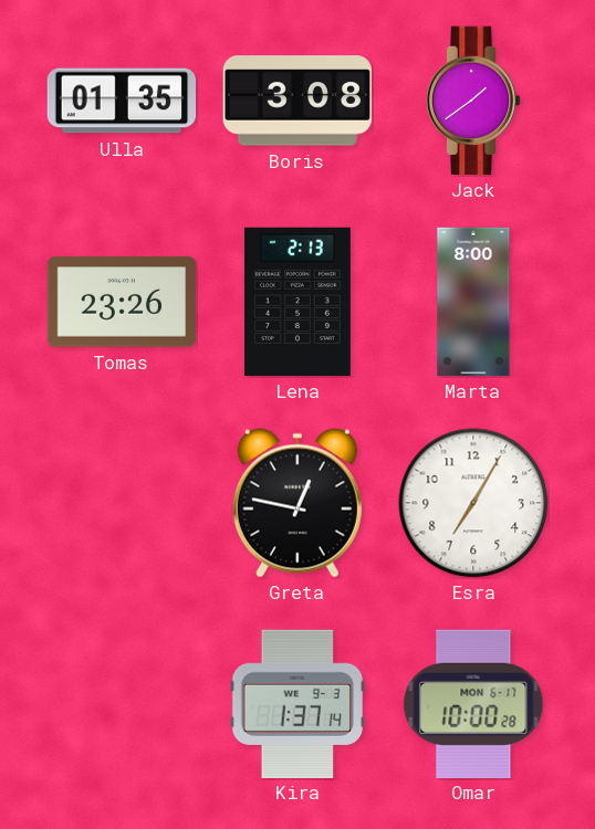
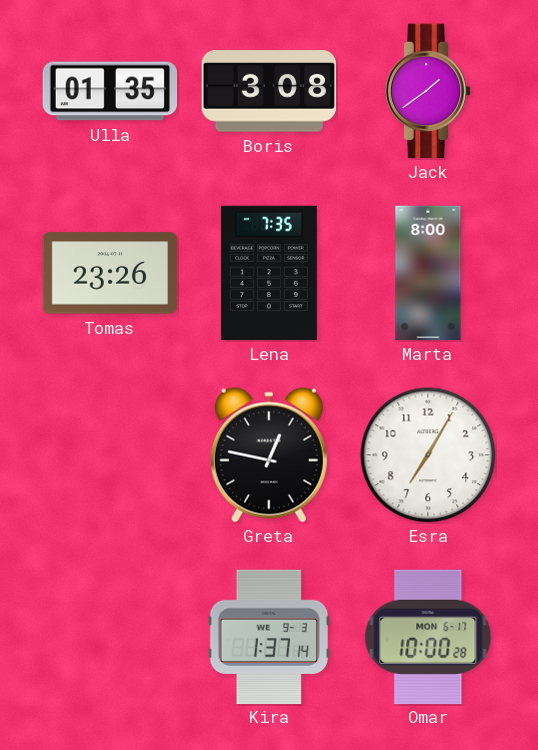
Lena: 2:13 -> 7:35
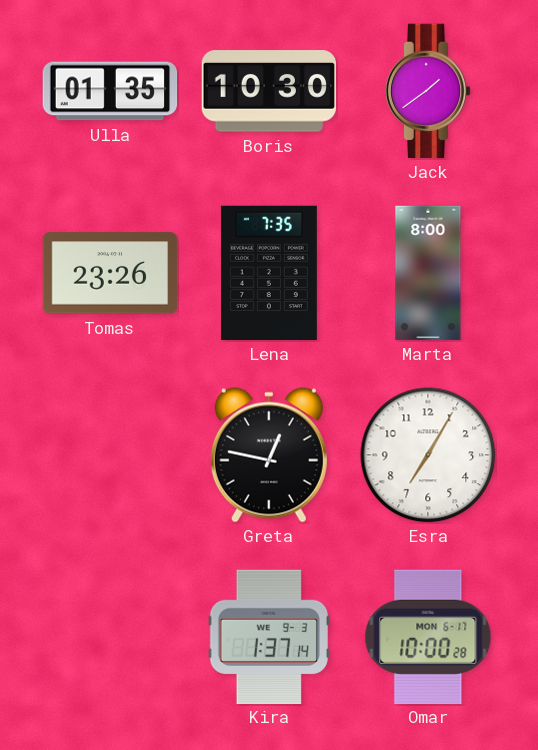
Boris: 3:08 -> 10:30
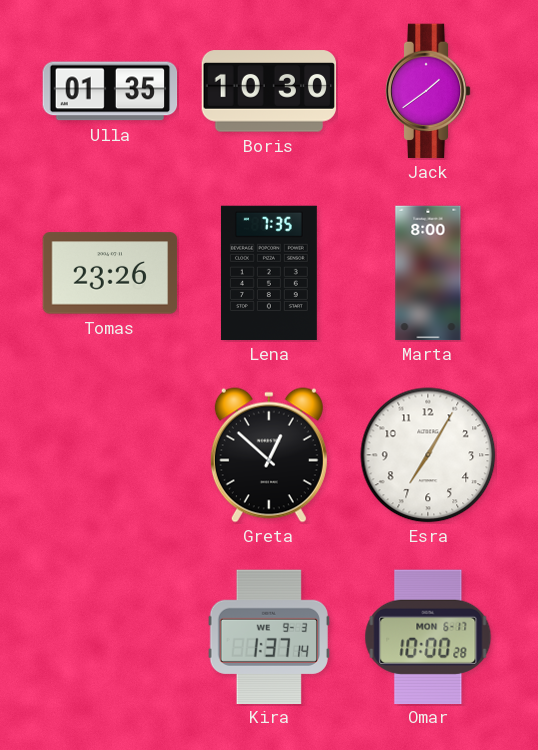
Greta: 12:47 -> 12:52
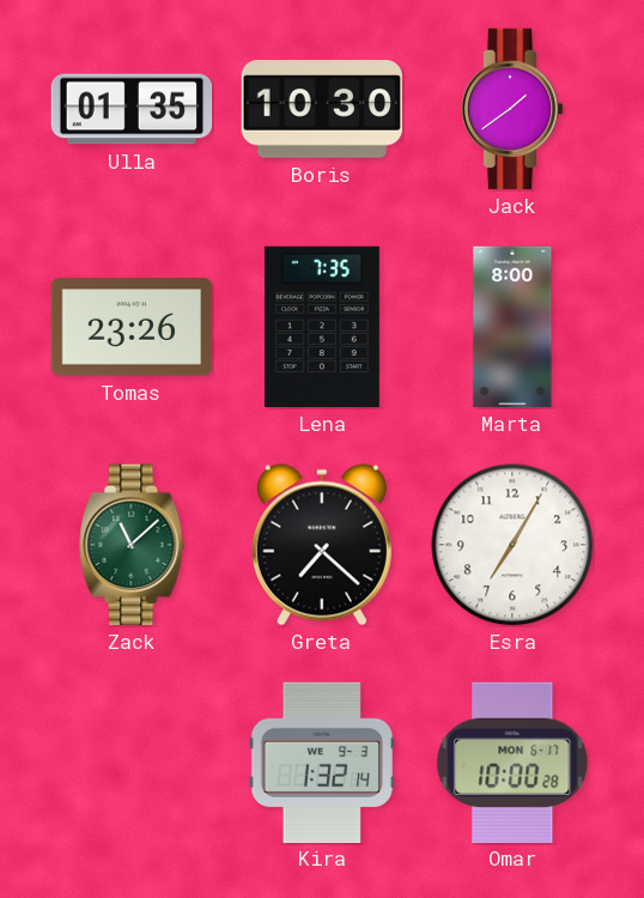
Zack: none -> 11:08
Greta: 12:52 -> 7:22
Kira: 1:37 -> 1:32
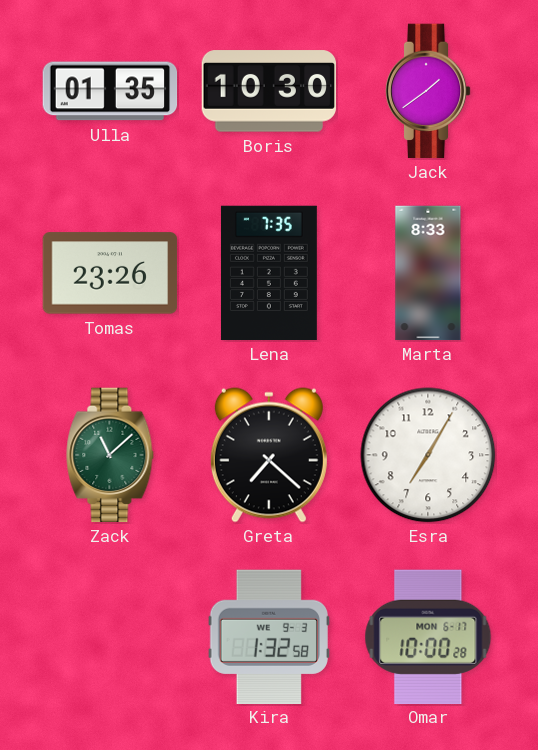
Marta: 8:00 -> 8:33
Kira: 1:32:14 -> 1:32:58
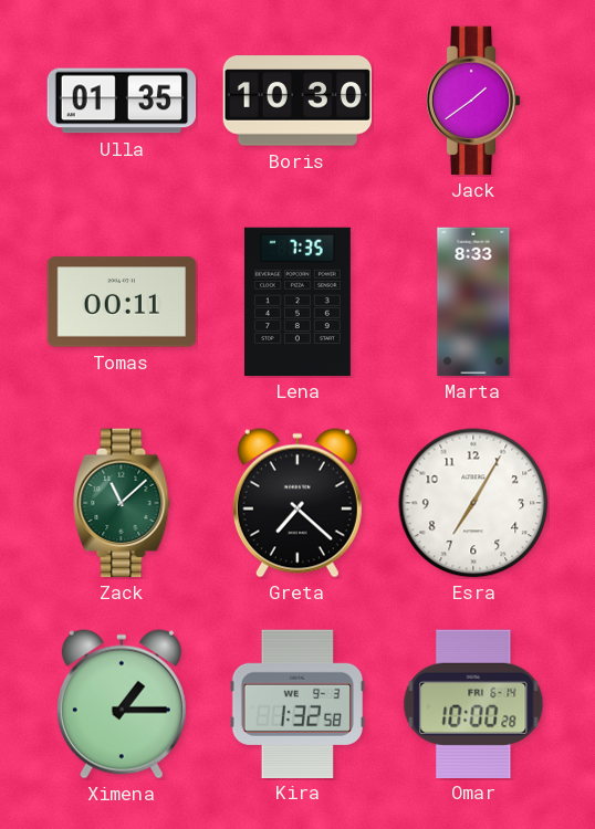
Tomas: 23:26 -> 00:11
Ximena: none -> 1:15
Omar date: MON 6-17 -> FRI 6-14
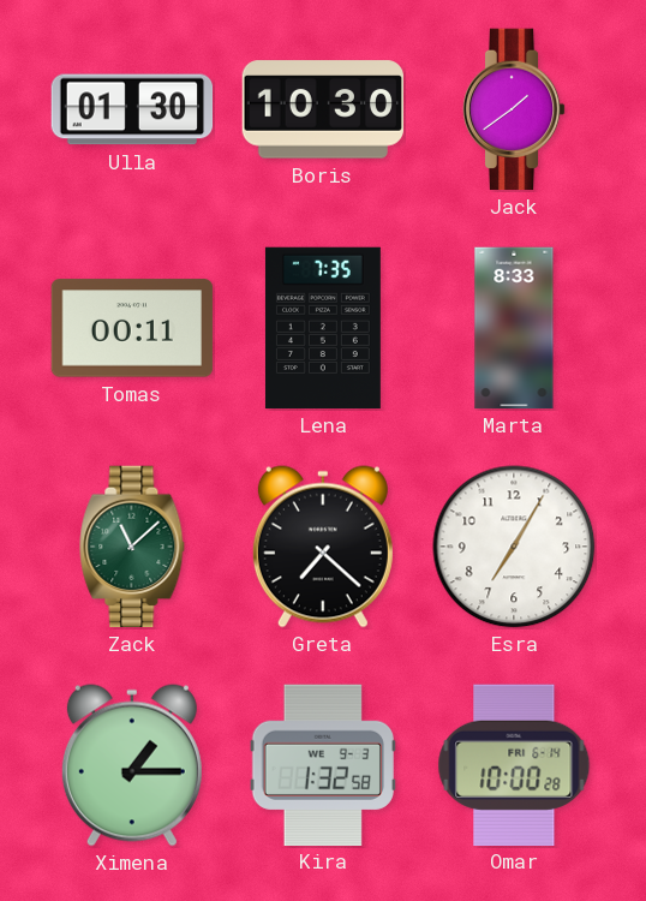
Ulla: 01:35 -> 01:30
